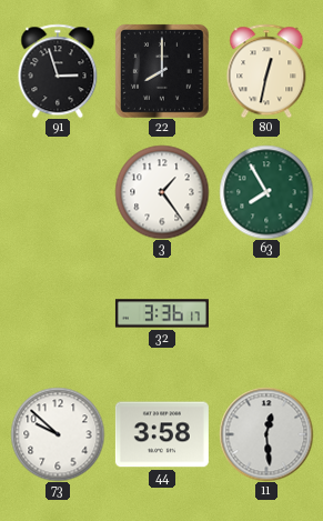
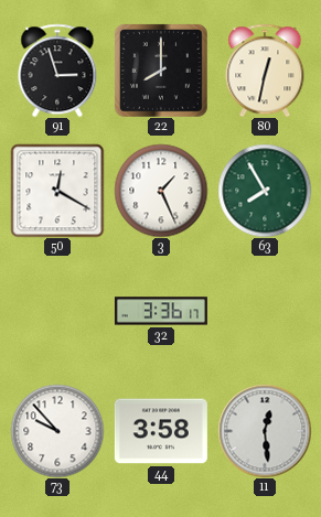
50: none -> 12:20
3: 1:24 -> 1:26
73: 9:52 -> 9:53
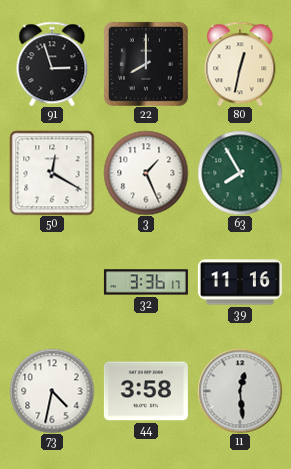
39: none -> 11:16
73: 9:53 -> 4:32
